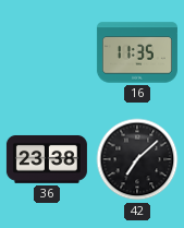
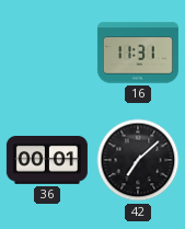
16: 11:35 -> 11:31
36: 23:38 -> 00:01
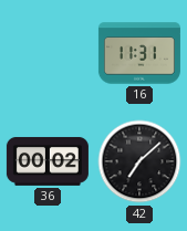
36: 00:01 -> 00:02
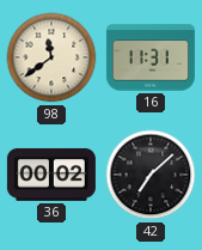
98: none -> 11:39
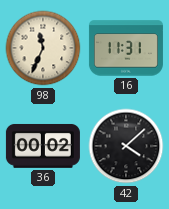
98: 11:39 -> 11:34
42: 7:08 -> 4:08
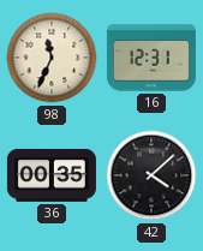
16: 11:31 -> 12:31
36: 00:02 -> 00:35
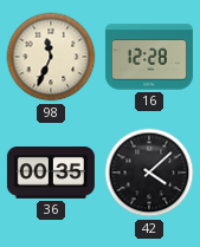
16: 12:31 -> 12:28
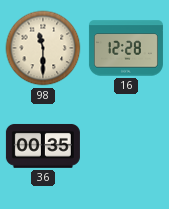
98: 11:34 -> 11:30
42: 4:08 -> none
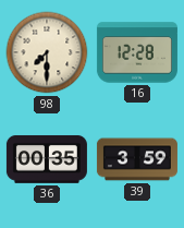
98: 11:30 -> 7:30
39: none -> 3:59
